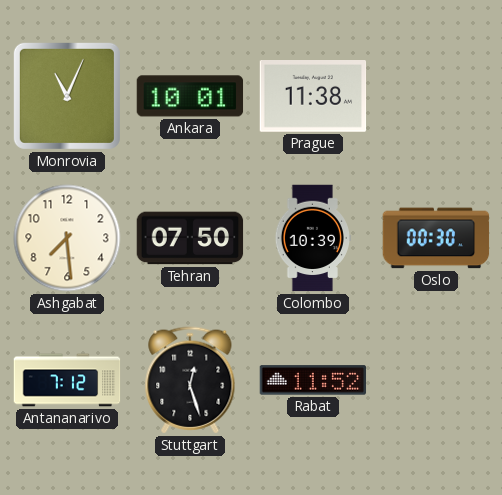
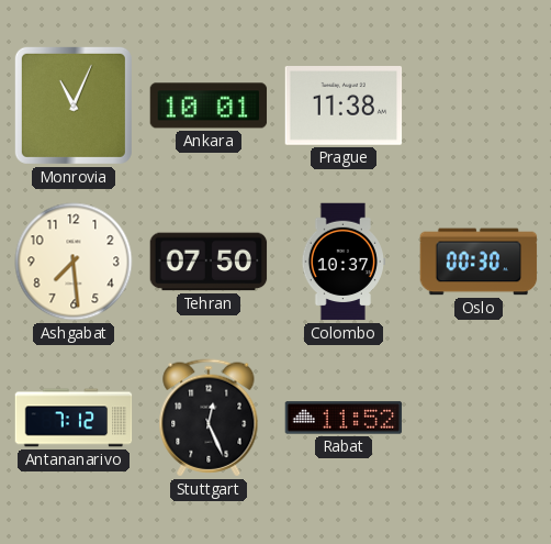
Colombo: 10:39 -> 10:37
Stuttgart: 12:27 -> 12:26
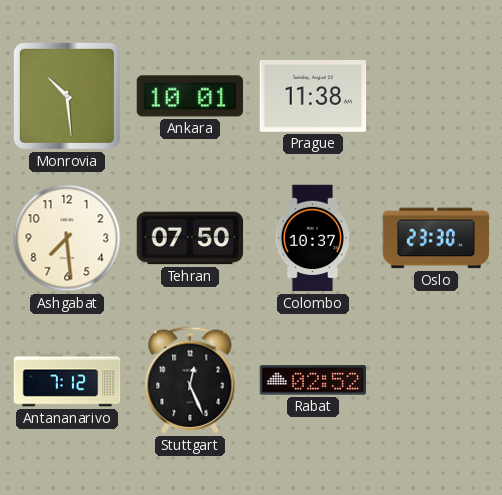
Monrovia: 11:04 -> 10:29
Oslo: 00:30 -> 23:30
Rabat: 11:52 -> 02:52
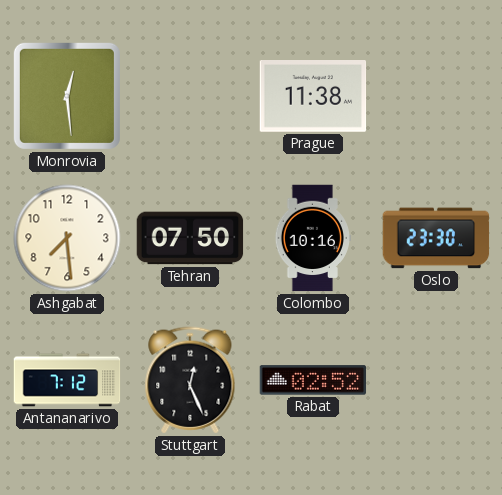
Monrovia: 10:29 -> 12:29
Ankara: 10:01 -> none
Colombo: 10:37 -> 10:16
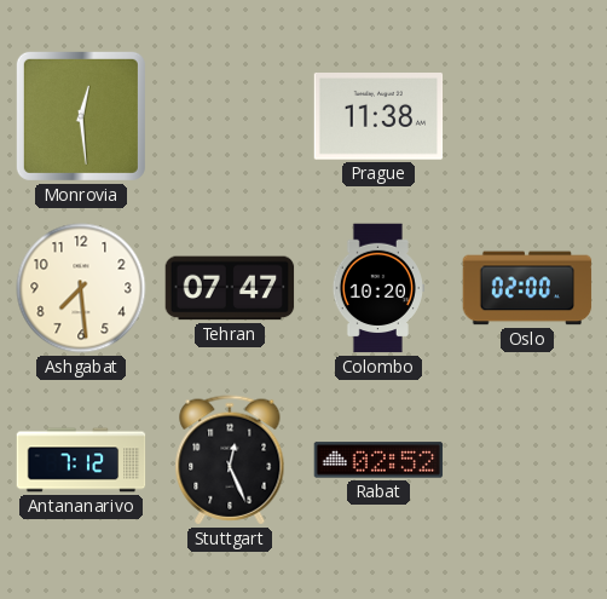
Tehran: 07:50 -> 07:47
Colombo: 10:16 -> 10:20
Oslo: 23:30 -> 02:00
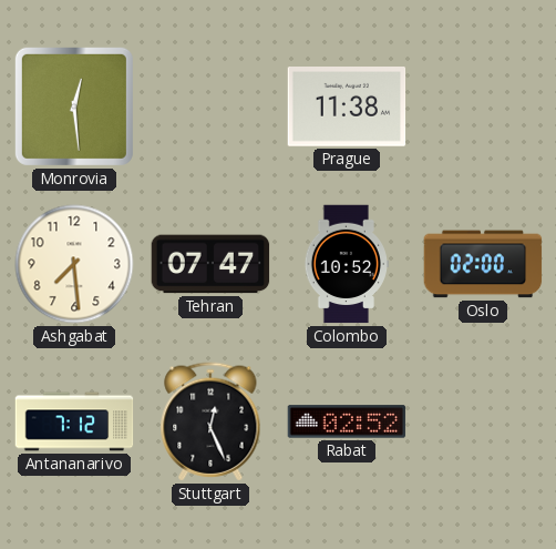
Colombo: 10:20 -> 10:52
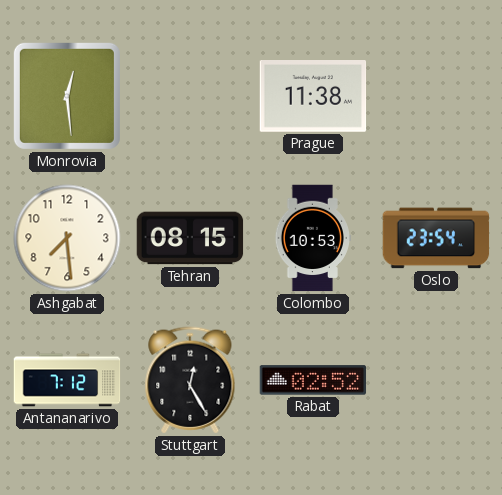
Tehran: 07:47 -> 08:15
Colombo: 10:52 -> 10:53
Oslo: 02:00 -> 23:54
Stuttgart: 12:26 -> 12:25
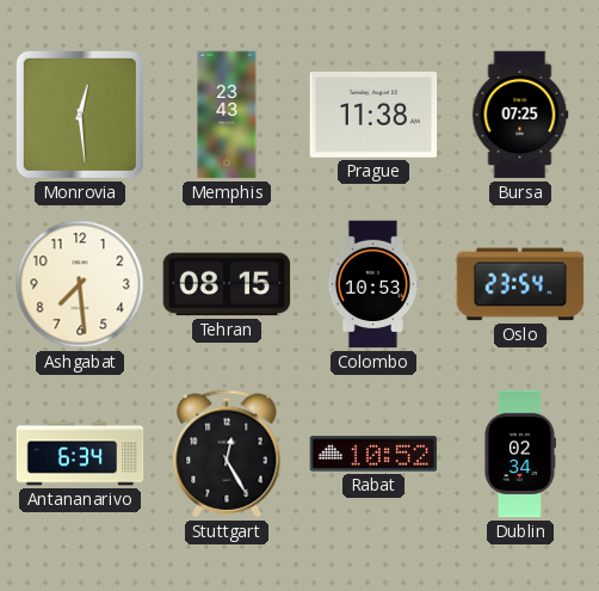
Memphis: none -> 23:43
Bursa: none -> 07:25
Antananarivo: 7:12 -> 6:34
Rabat: 02:52 -> 10:52
Dublin: none -> 02:34
